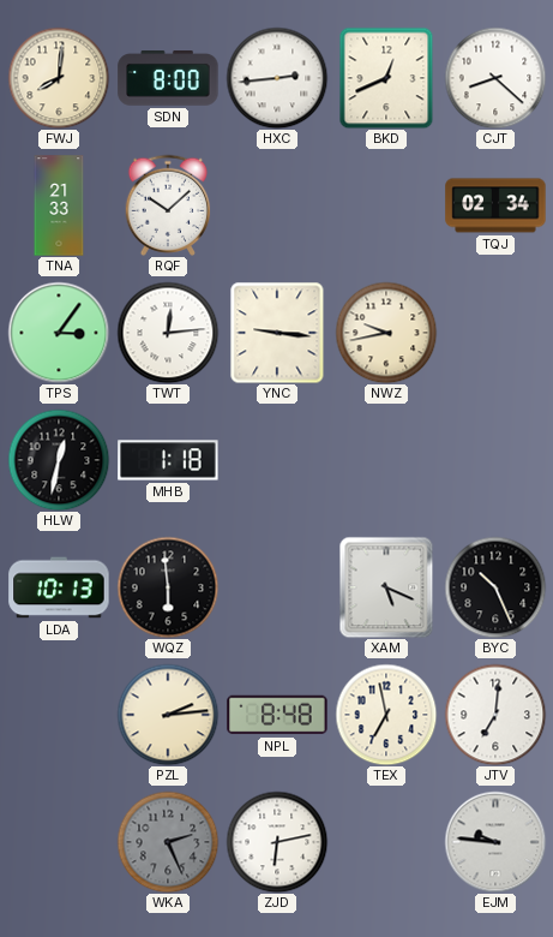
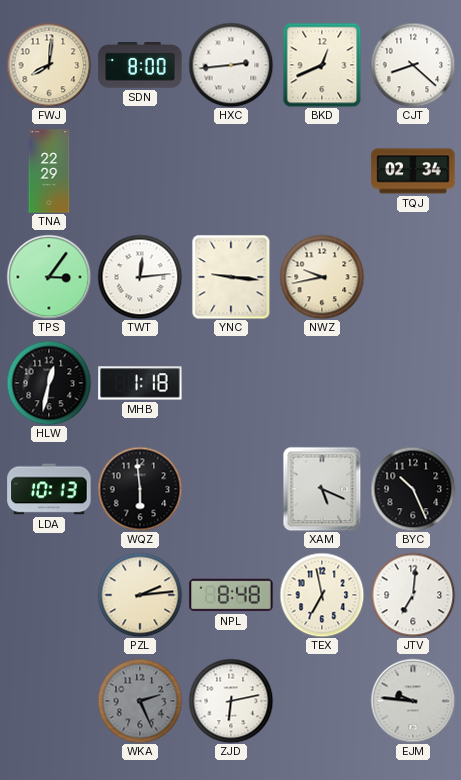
TNA: 21:33 -> 22:29
RQF: 10:08 -> none
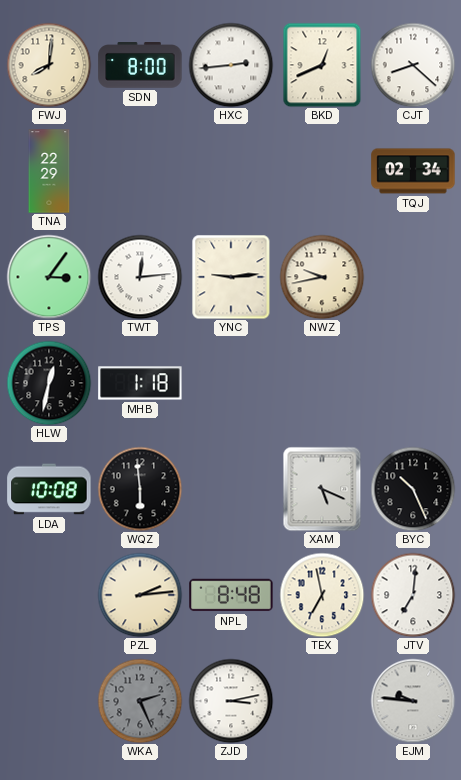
YNC: 9:16 -> 9:14
LDA: 10:13 -> 10:08
ZJD: 6:13 -> 3:13
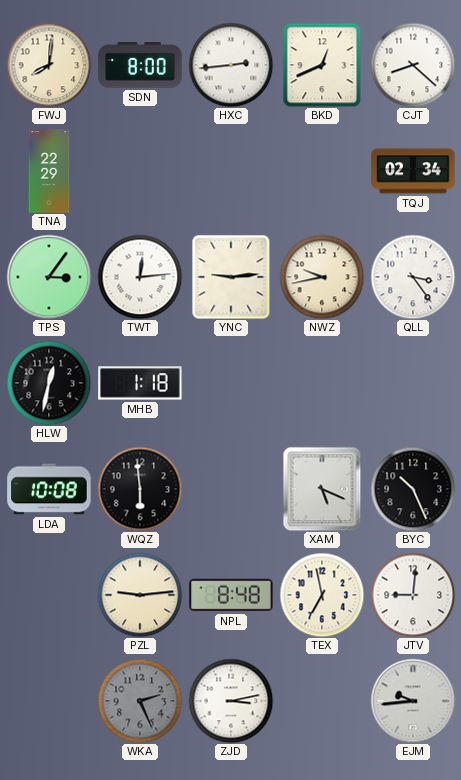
QLL: none -> 3:24
PZL: 2:14 -> 9:14
JTV: 7:01 -> 9:01
EJM: 9:46 -> 9:44
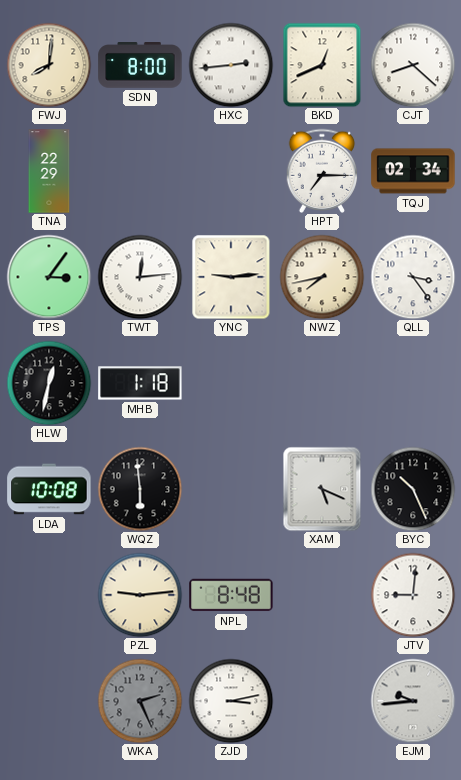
HPT: none -> 7:15
NWZ: 9:43 -> 7:43
TEX: 6:58 -> none
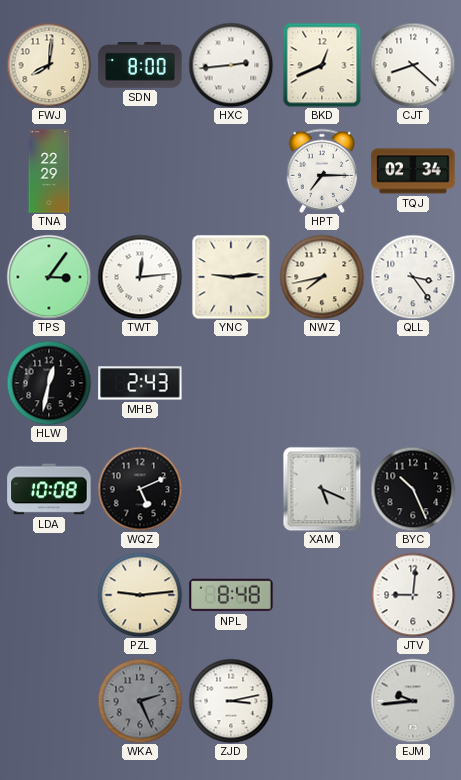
MHB: 1:18 -> 2:43
WQZ: 5:59 -> 5:11
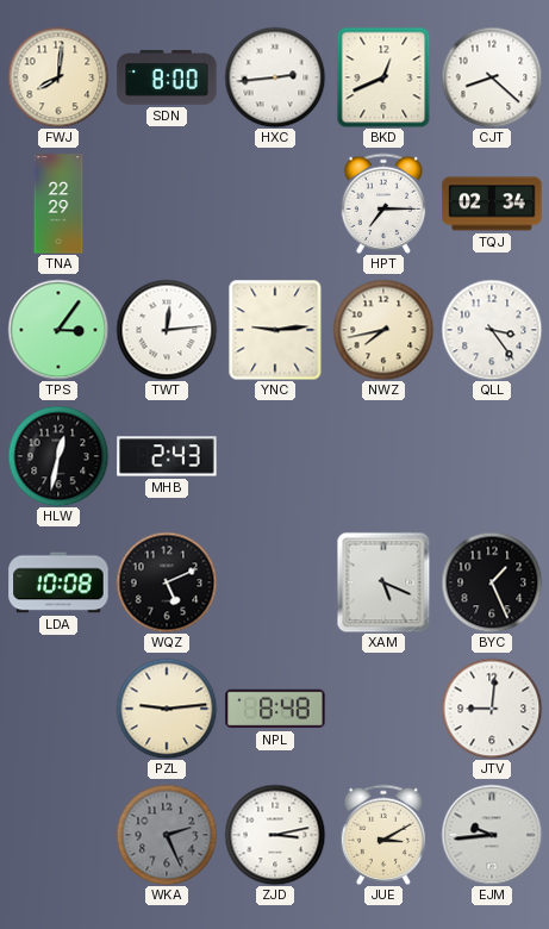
BYC: 10:26 -> 1:26
JUE: none -> 3:10
